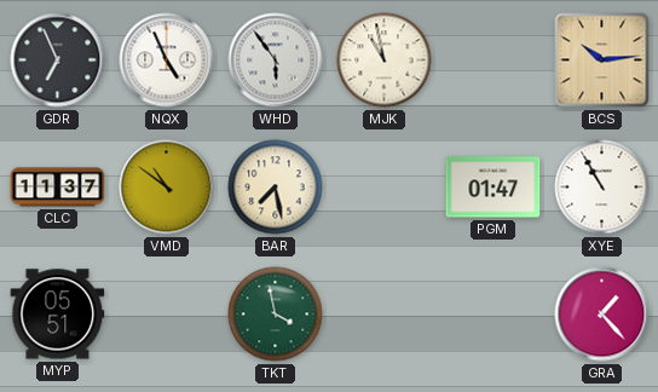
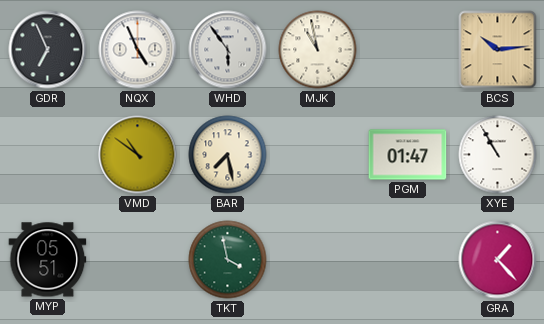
CLC: 11:37 -> none
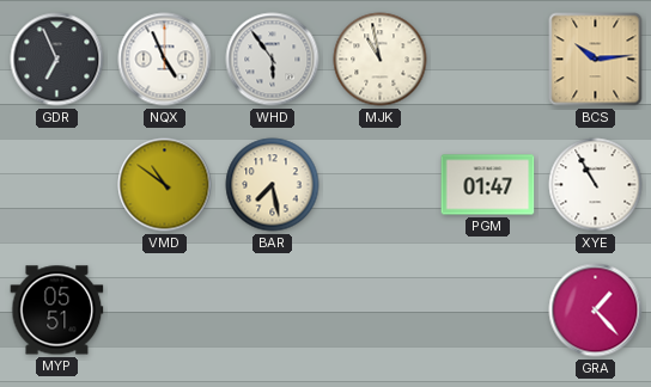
TKT: 3:58 -> none
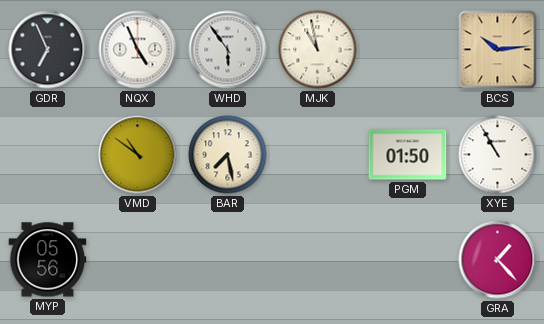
PGM: 01:47 -> 01:50
MYP: 05:51 -> 05:56
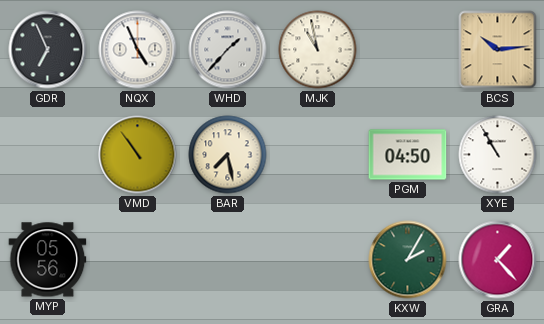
WHD: 5:54 -> 1:37
VMD: 10:51 -> 10:54
PGM: 01:50 -> 04:50
KXW: none -> 2:05
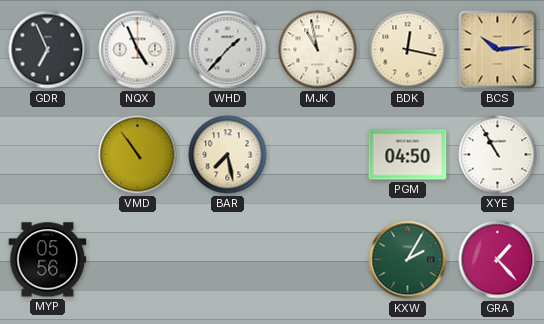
BDK: none -> 12:17
